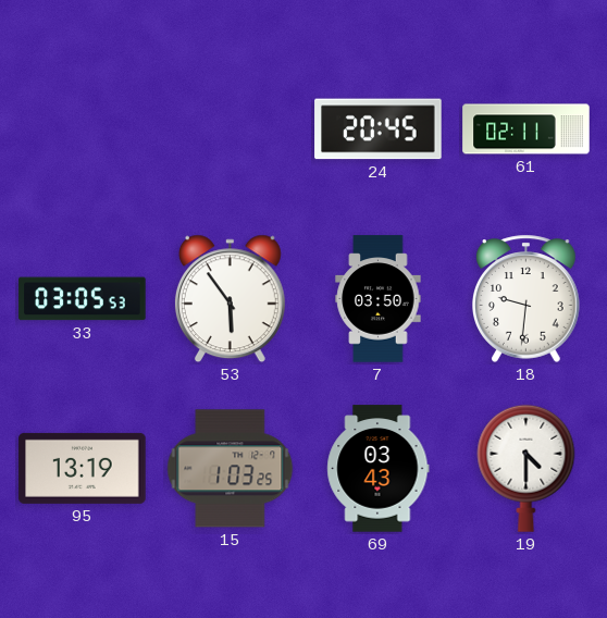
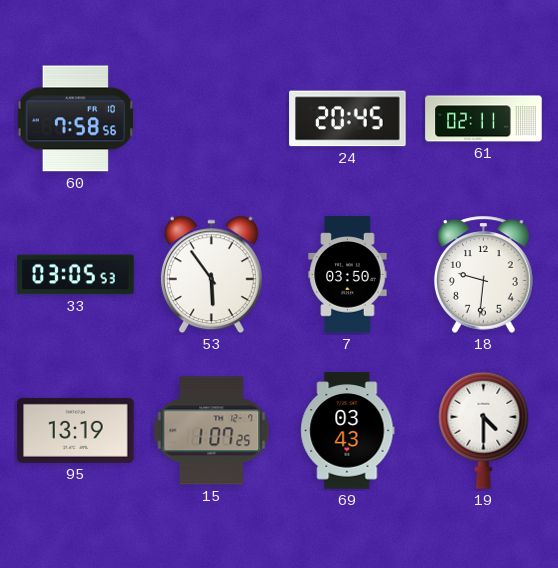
60: none -> 7:58
15: 1:03 -> 1:07
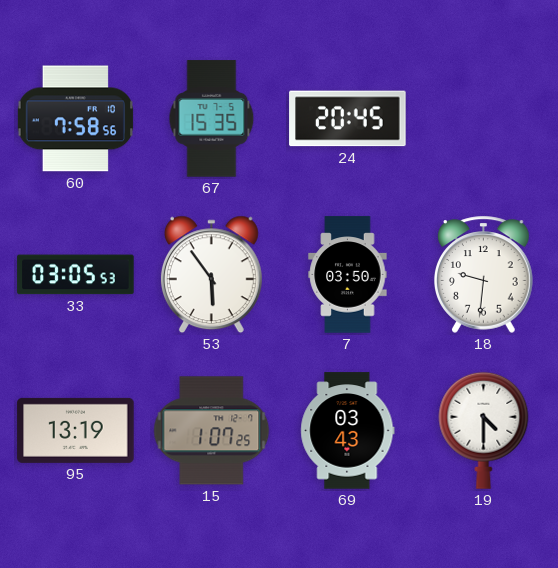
67: none -> 15:35
61: 02:11 -> none
